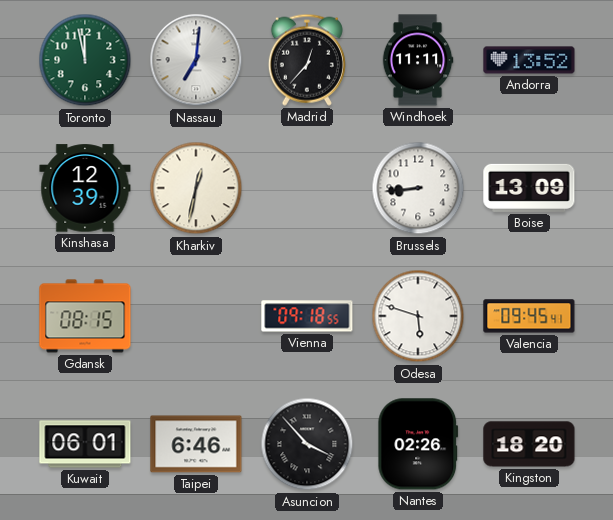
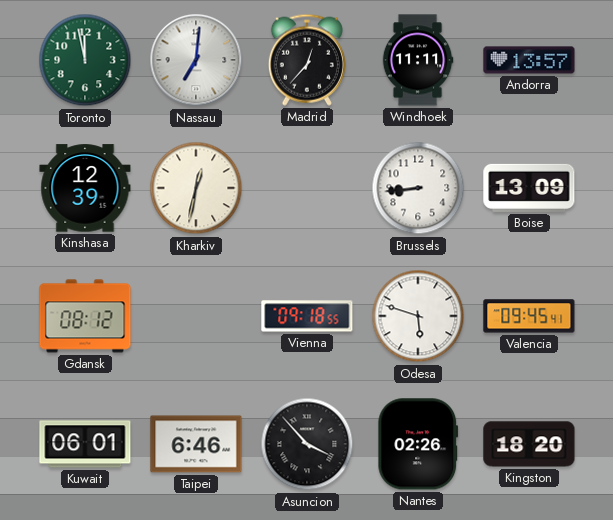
Andorra: 13:52 -> 13:57
Gdansk: 08:15 -> 08:12
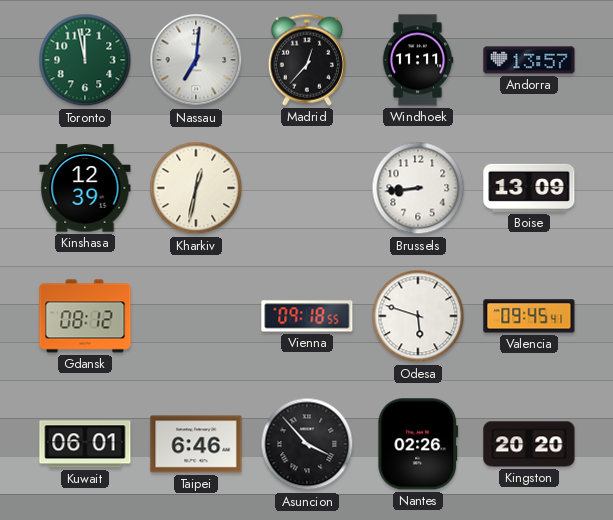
Kingston: 18:20 -> 20:20
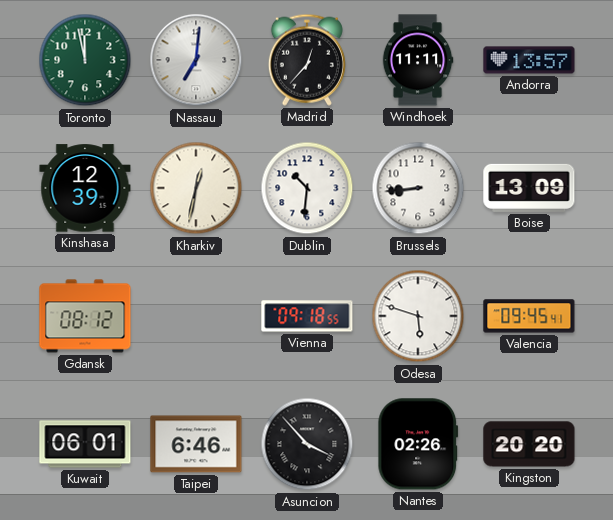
Dublin: none -> 10:31
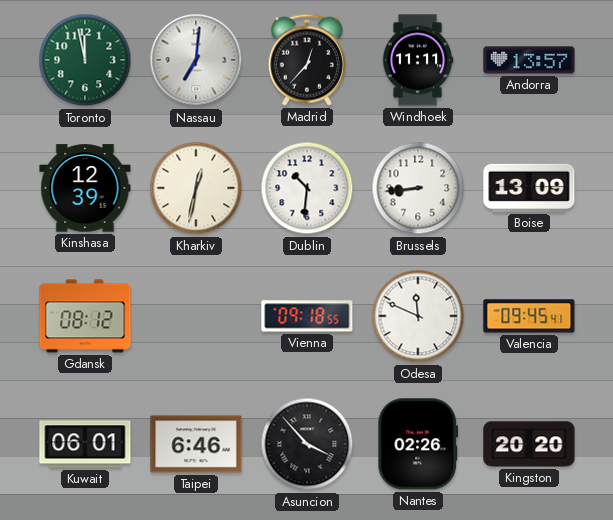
Odesa: 5:48 -> 11:49
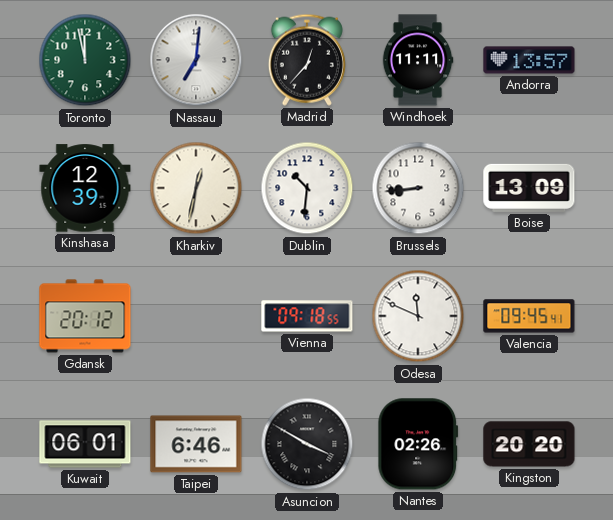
Gdansk: 08:12 -> 20:12
Asuncion: 3:53 -> 3:50
